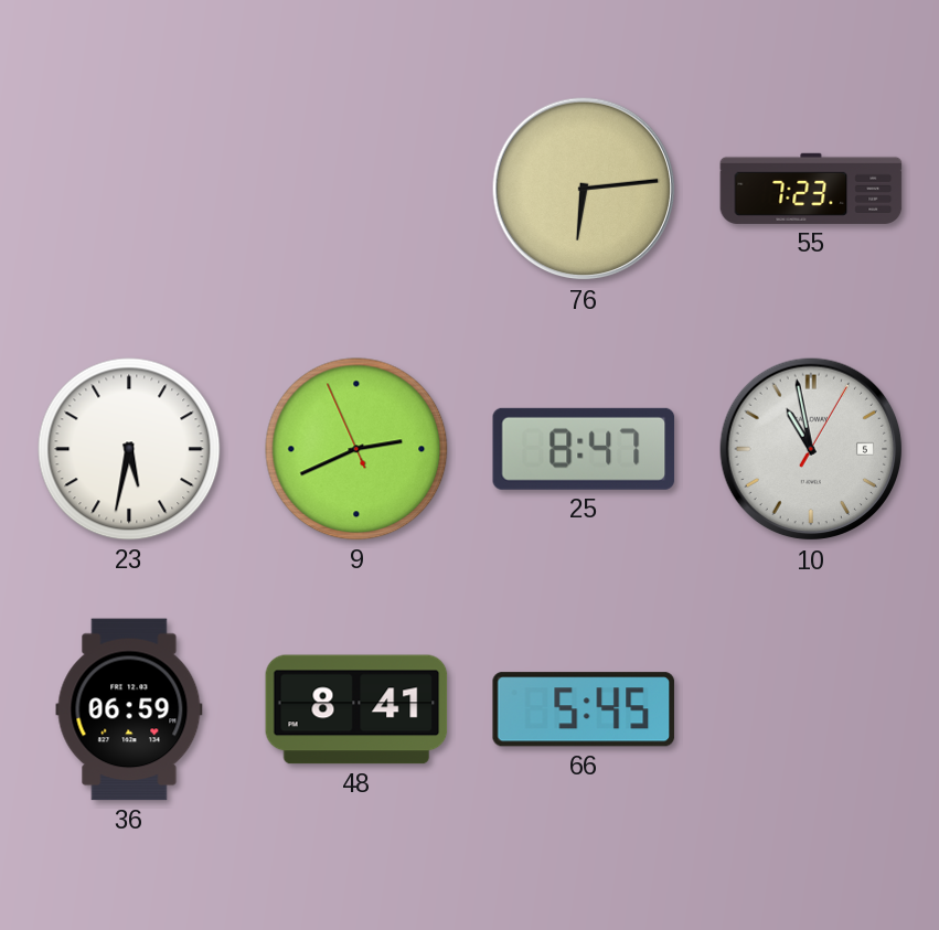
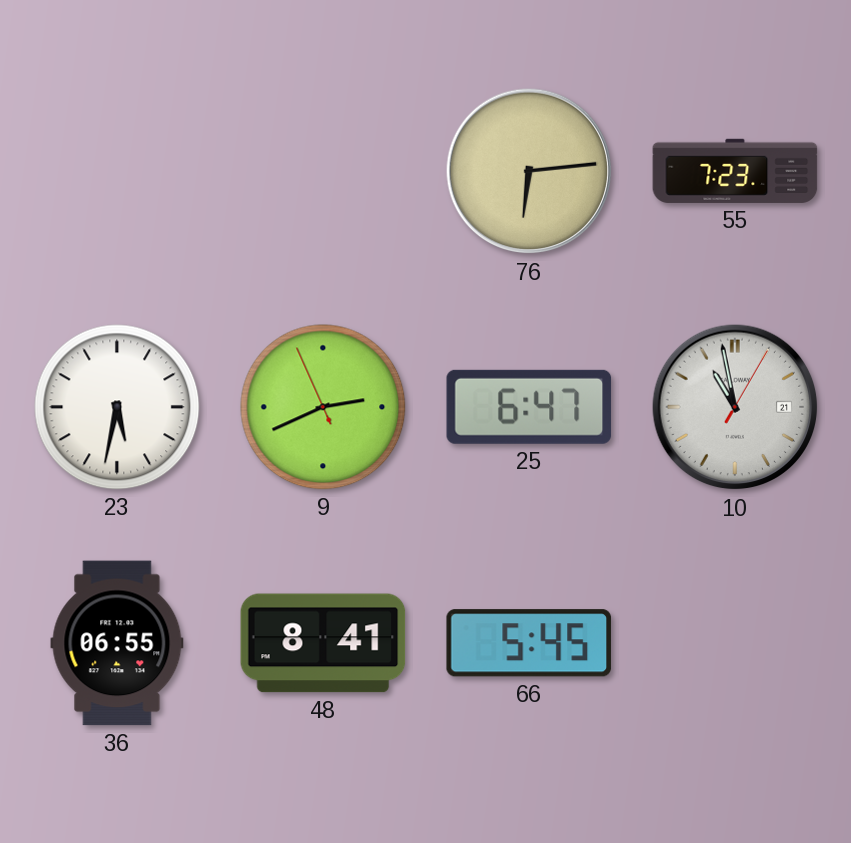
25: 8:47 -> 6:47
10 date: 5 -> 21
36: 06:59 -> 06:55
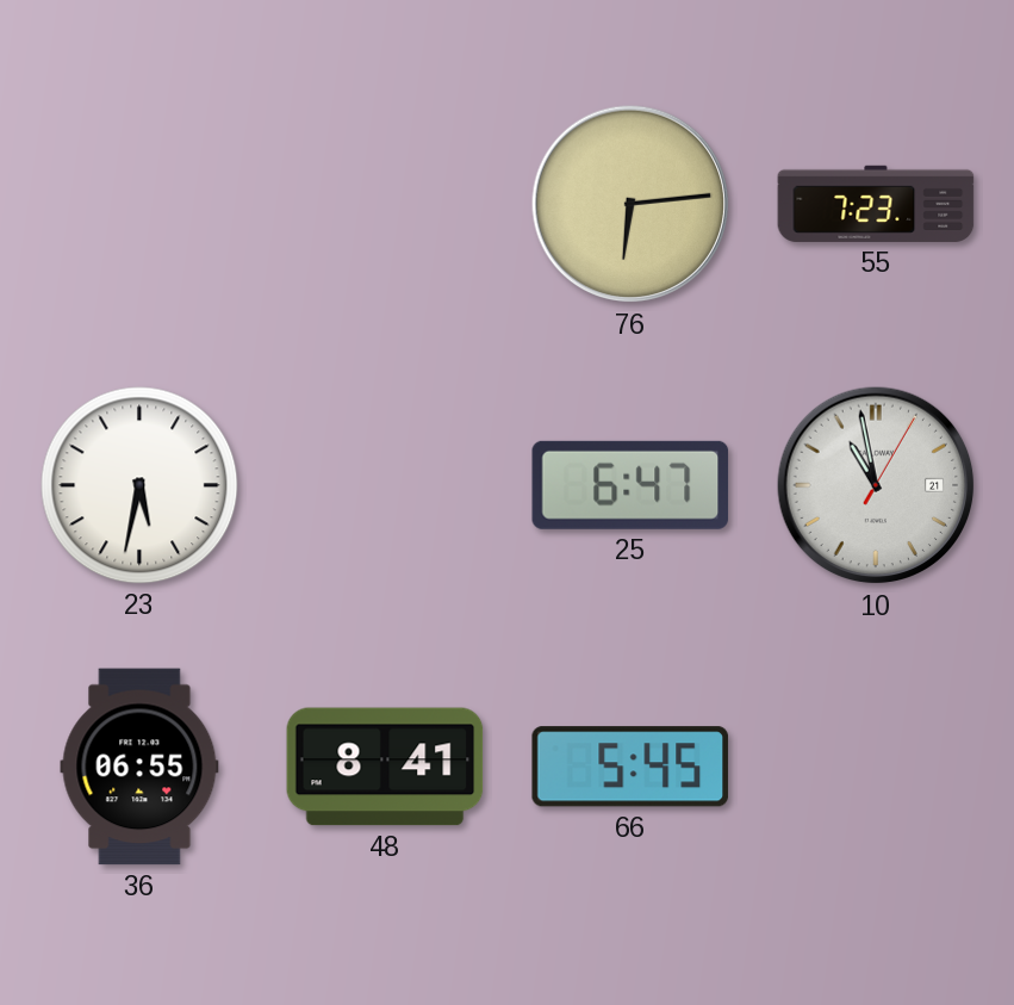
9: 2:40 -> none
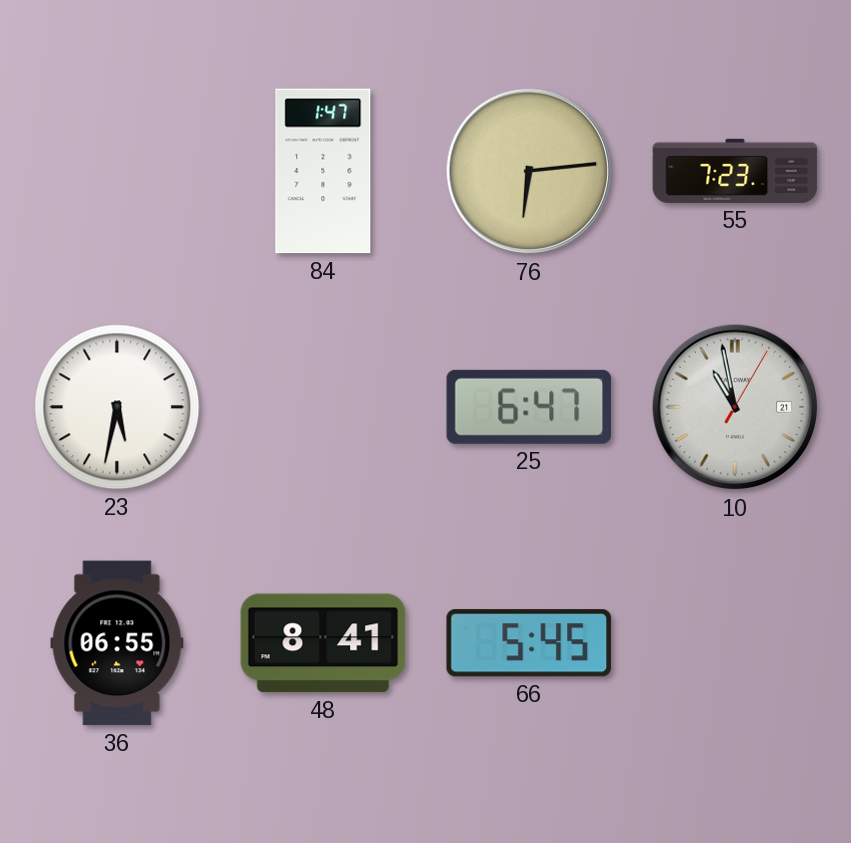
84: none -> 1:47
